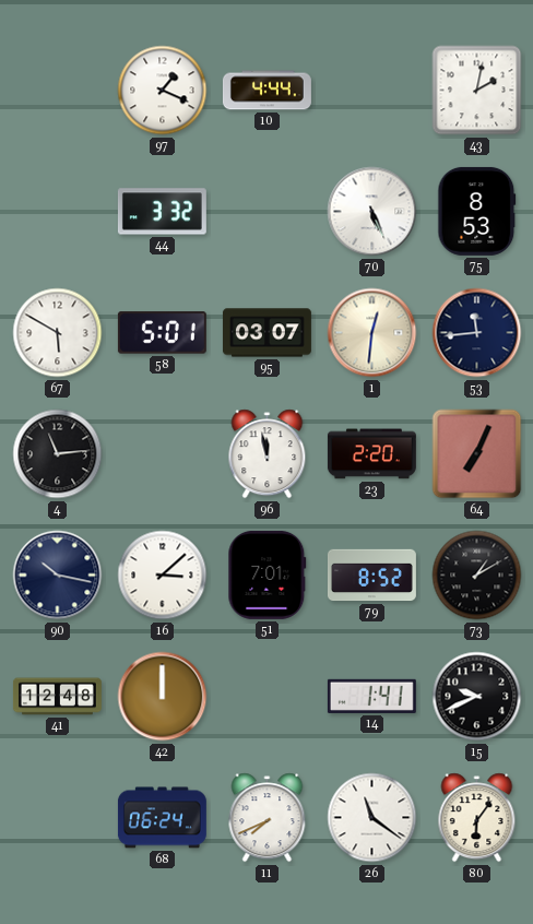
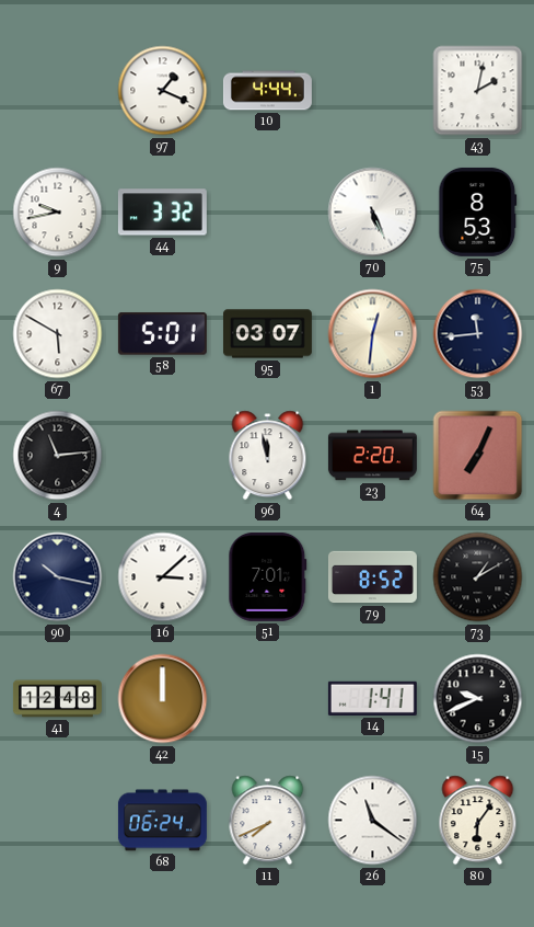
9: none -> 9:43
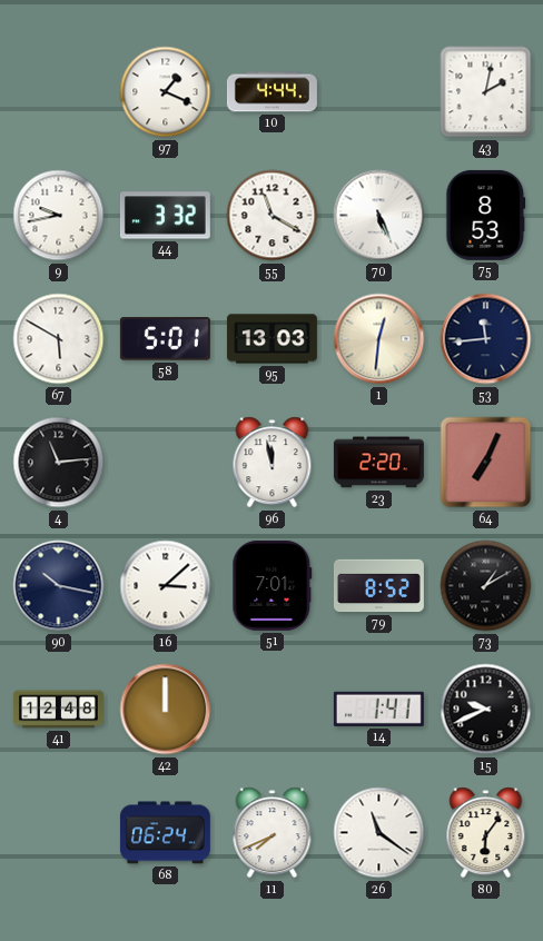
55: none -> 11:20
95: 03:07 -> 13:03
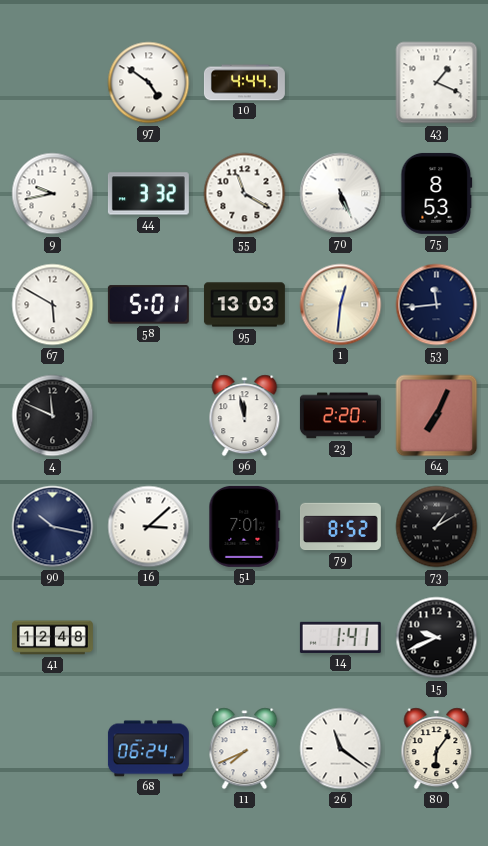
97: 1:19 -> 4:51
43: 2:02 -> 1:19
4: 11:14 -> 11:49
42: 12:00 -> none
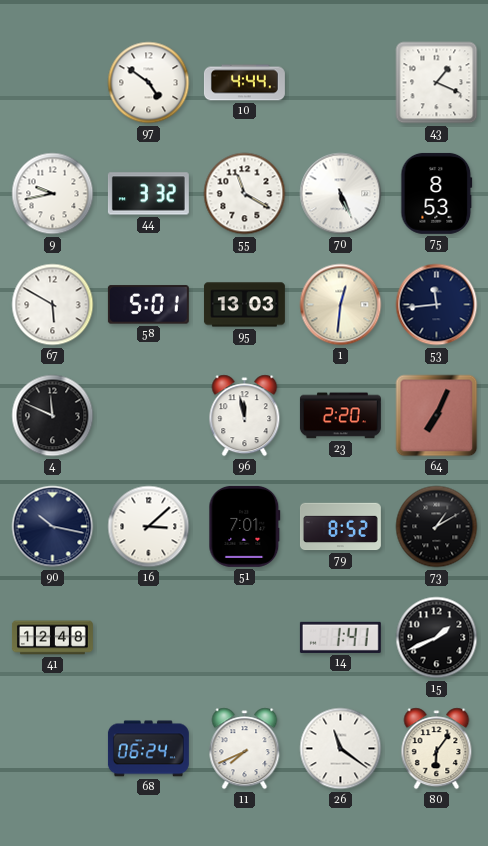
15: 9:41 -> 1:41
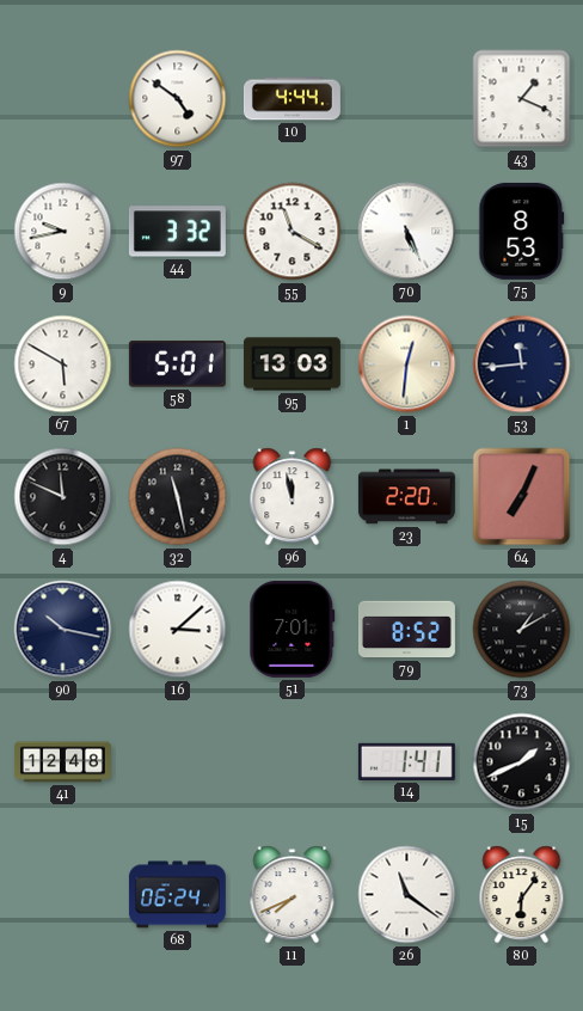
32: none -> 11:28
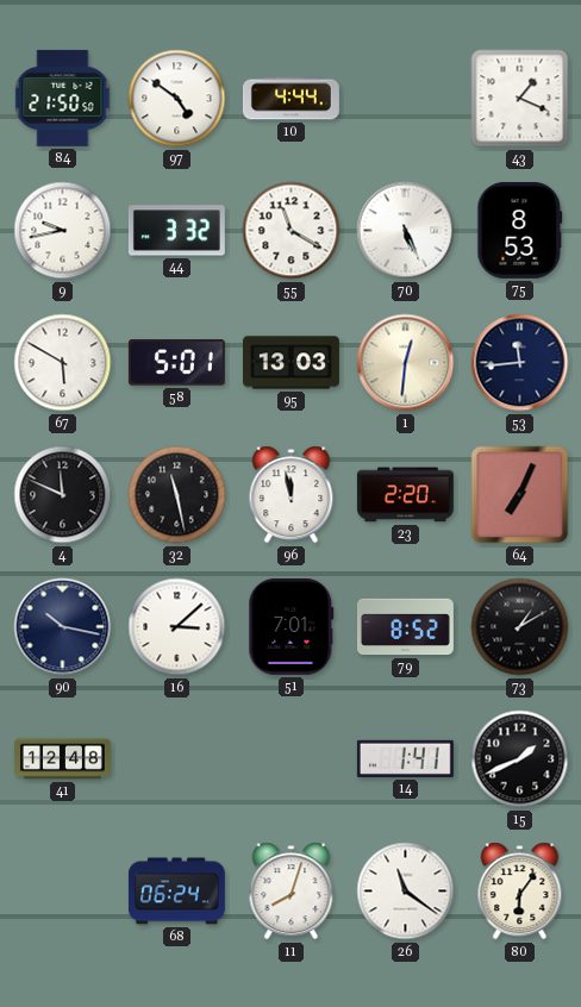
84: none -> 21:50
11: 7:41 -> 8:03
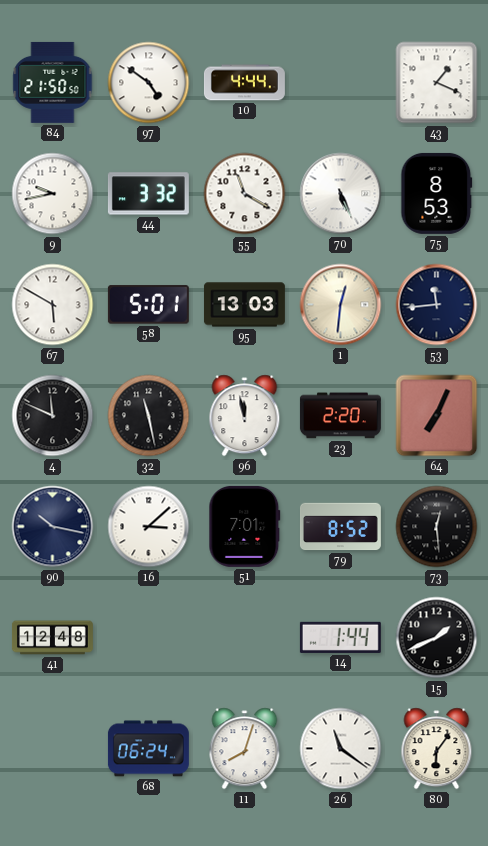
73: 1:10 -> 12:29
14: 1:41 -> 1:44
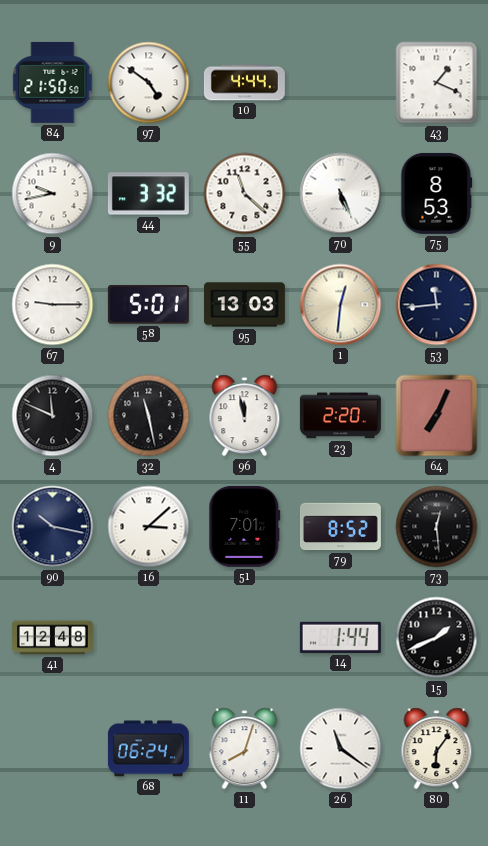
55: 11:20 -> 11:22
67: 5:50 -> 9:15
